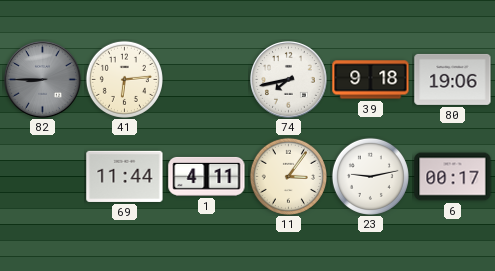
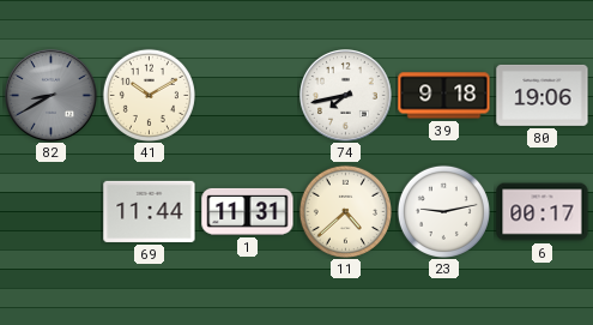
82: 8:45 -> 8:40
41: 6:14 -> 10:10
1: 4:11 -> 11:31
11: 3:06 -> 4:38
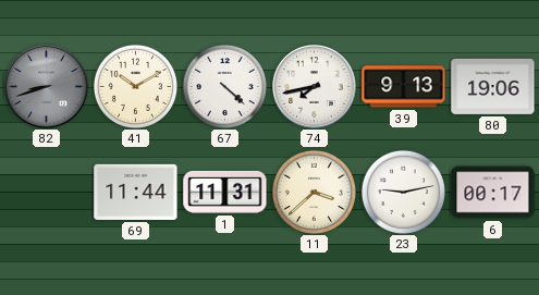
82: 8:40 -> 8:42
67: none -> 4:22
39: 9:18 -> 9:13
11: 4:38 -> 3:38
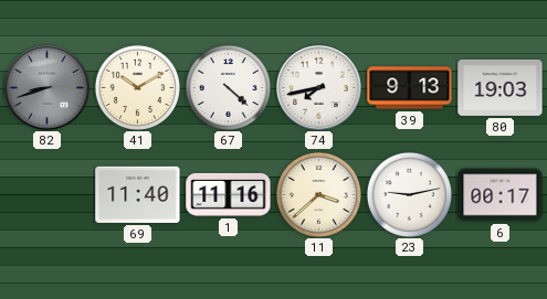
80: 19:06 -> 19:03
69: 11:44 -> 11:40
1: 11:31 -> 11:16
